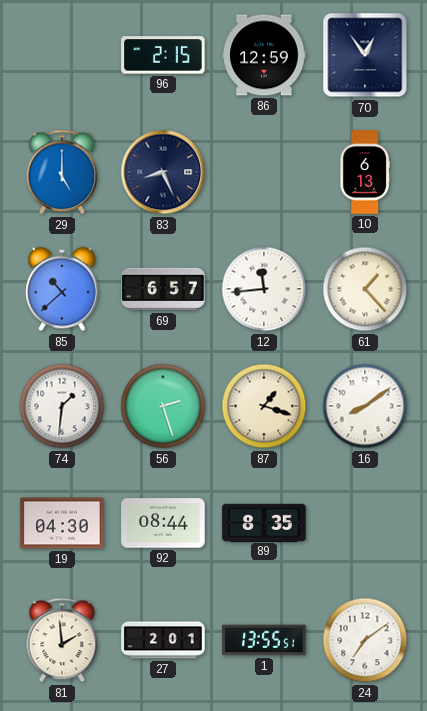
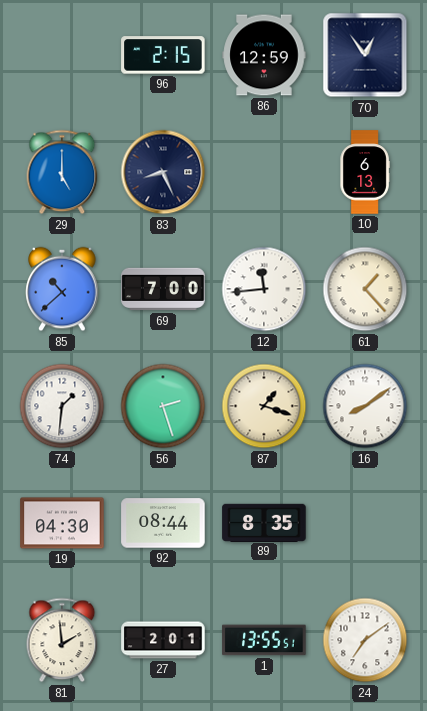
69: 6:57 -> 7:00
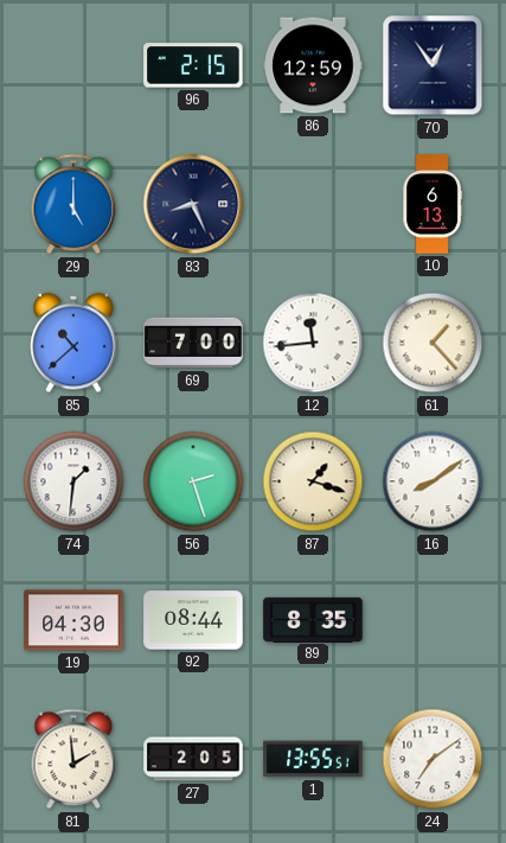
27: 2:01 -> 2:05
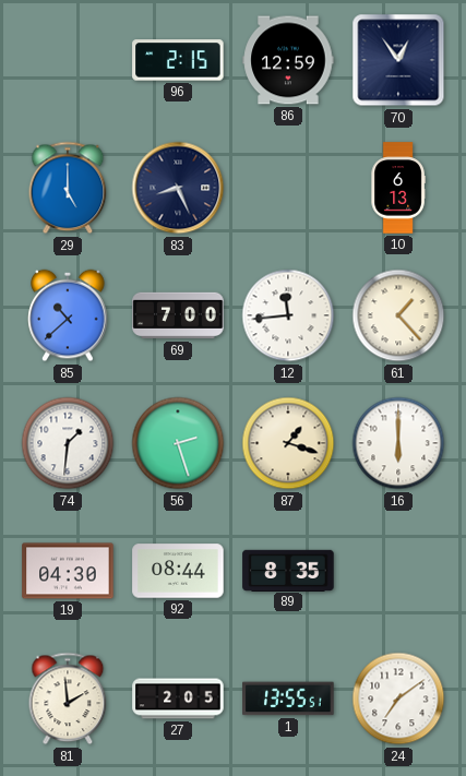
16: 8:09 -> 6:00
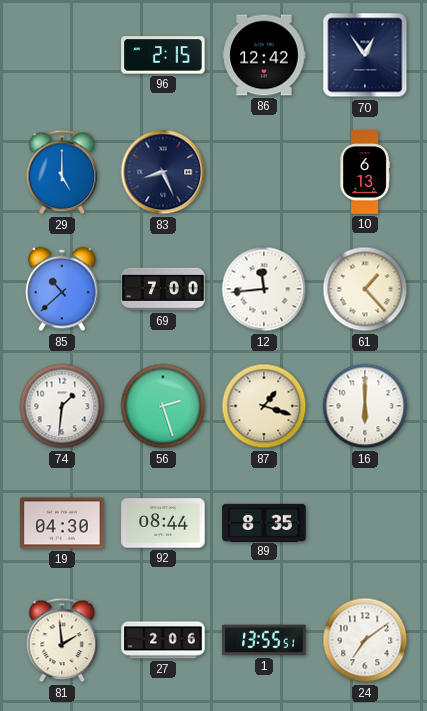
86: 12:59 -> 12:42
27: 2:05 -> 2:06
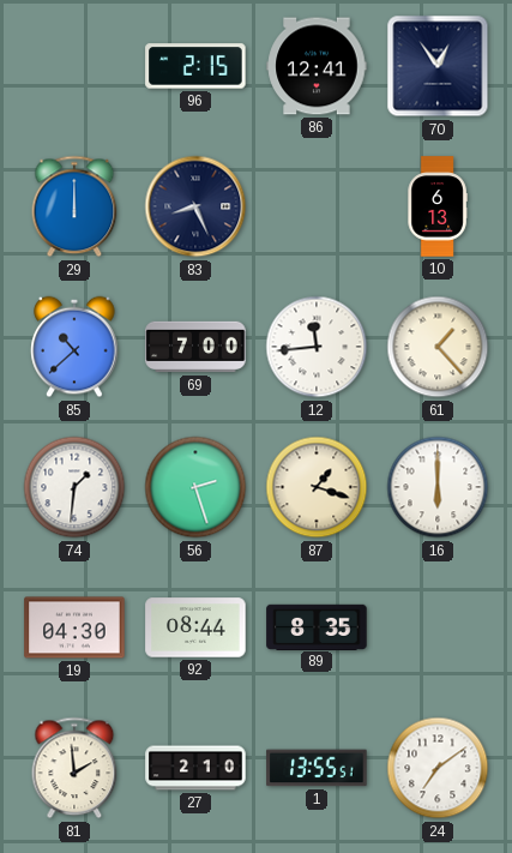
86: 12:42 -> 12:41
29: 5:00 -> 12:00
27: 2:06 -> 2:10
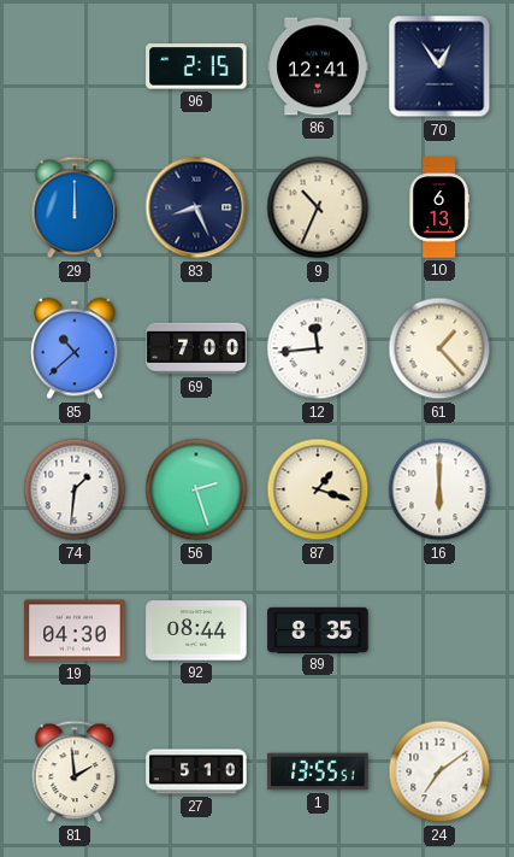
9: none -> 10:34
27: 2:10 -> 5:10
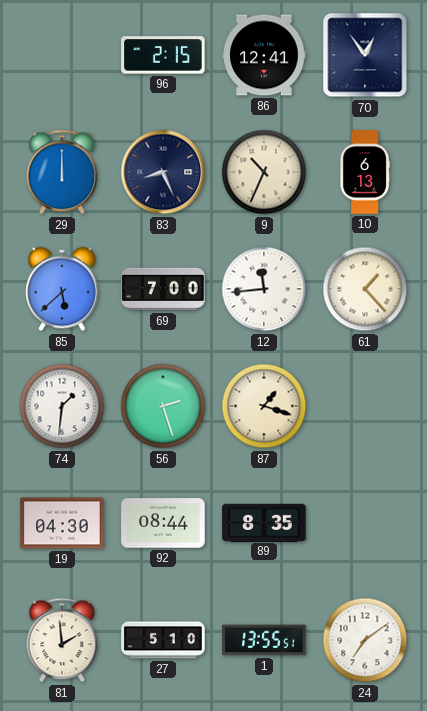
85: 10:38 -> 5:38
16: 6:00 -> none
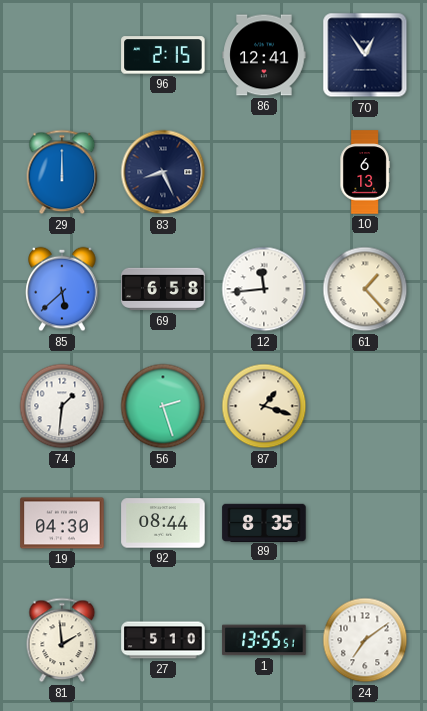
9: 10:34 -> none
69: 7:00 -> 6:58
